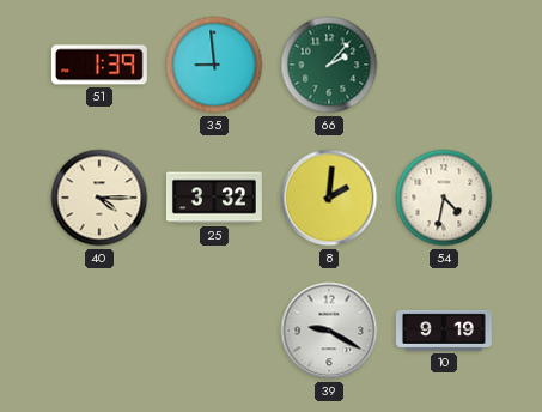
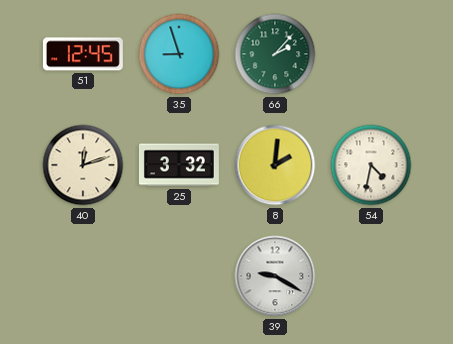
51: 1:39 -> 12:45
35: 8:59 -> 8:57
40: 4:15 -> 12:12
10: 9:19 -> none
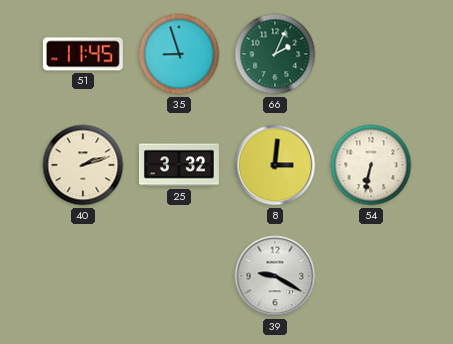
51: 12:45 -> 11:45
66: 2:07 -> 2:04
40: 12:12 -> 2:12
8: 2:01 -> 3:01
54: 4:32 -> 6:32
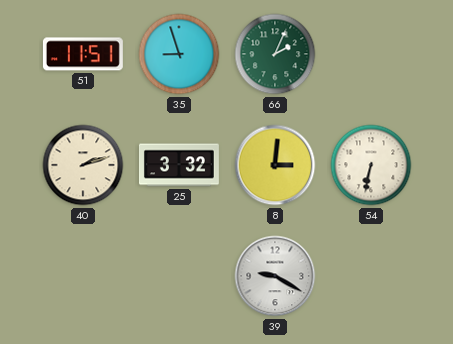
51: 11:45 -> 11:51
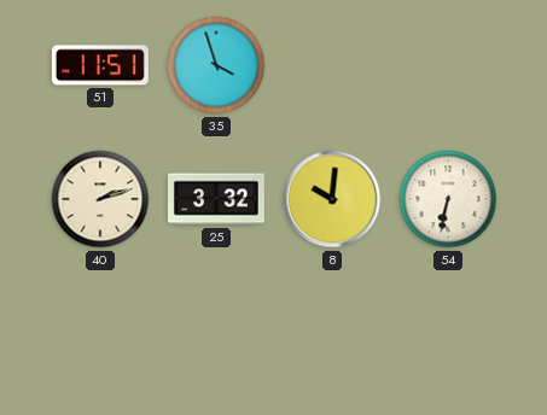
35: 8:57 -> 3:57
66: 2:04 -> none
8: 3:01 -> 10:01
39: 9:20 -> none
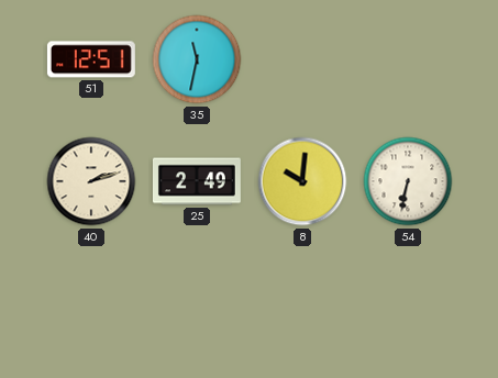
51: 11:51 -> 12:51
35: 3:57 -> 11:32
25: 3:32 -> 2:49
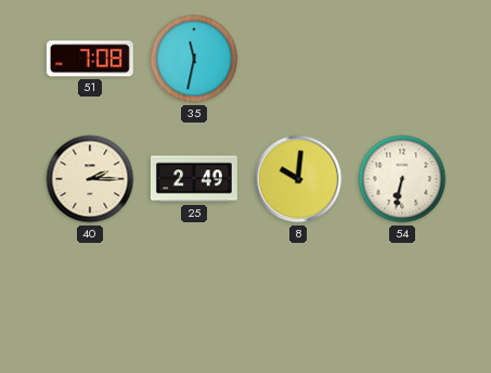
51: 12:51 -> 7:08
40: 2:12 -> 2:15
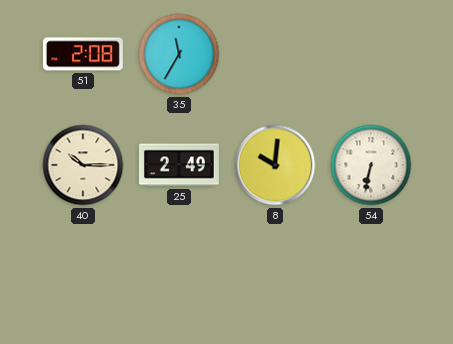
51: 7:08 -> 2:08
35: 11:32 -> 11:35
40: 2:15 -> 10:15
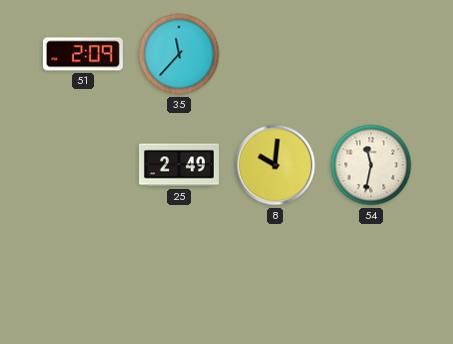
51: 2:08 -> 2:09
35: 11:35 -> 11:37
40: 10:15 -> none
54: 6:32 -> 11:32
